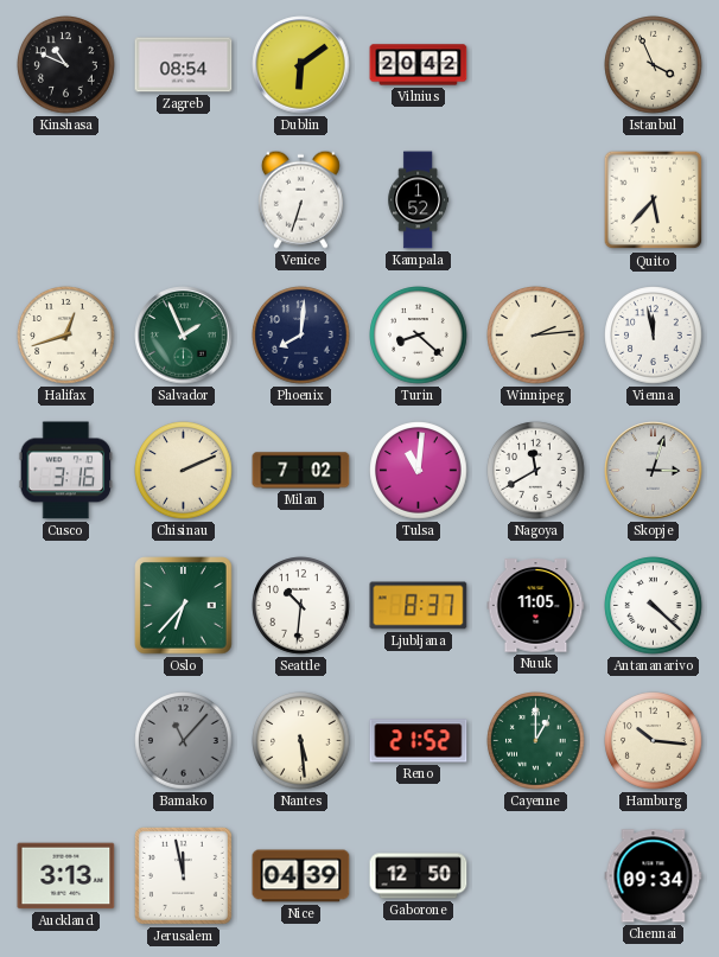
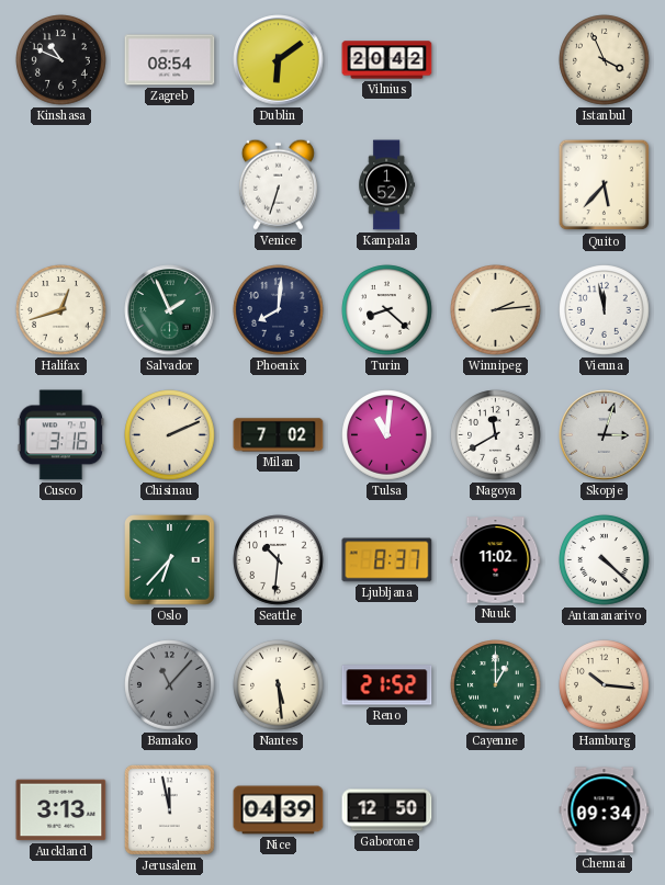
Nuuk: 11:05 -> 11:02
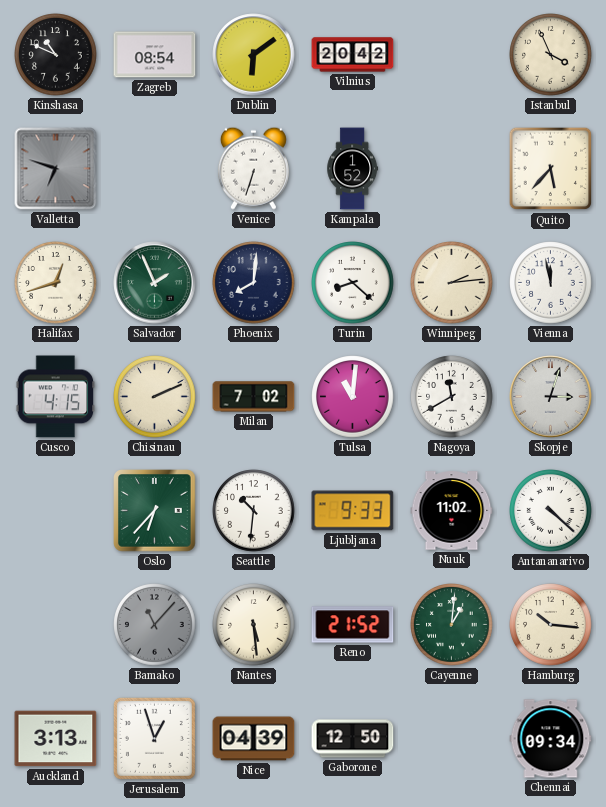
Valletta: none -> 6:48
Cusco: 3:16 -> 4:15
Ljubljana: 8:37 -> 9:33
Cayenne: 1:00 -> 1:01
Jerusalem: 11:58 -> 12:57
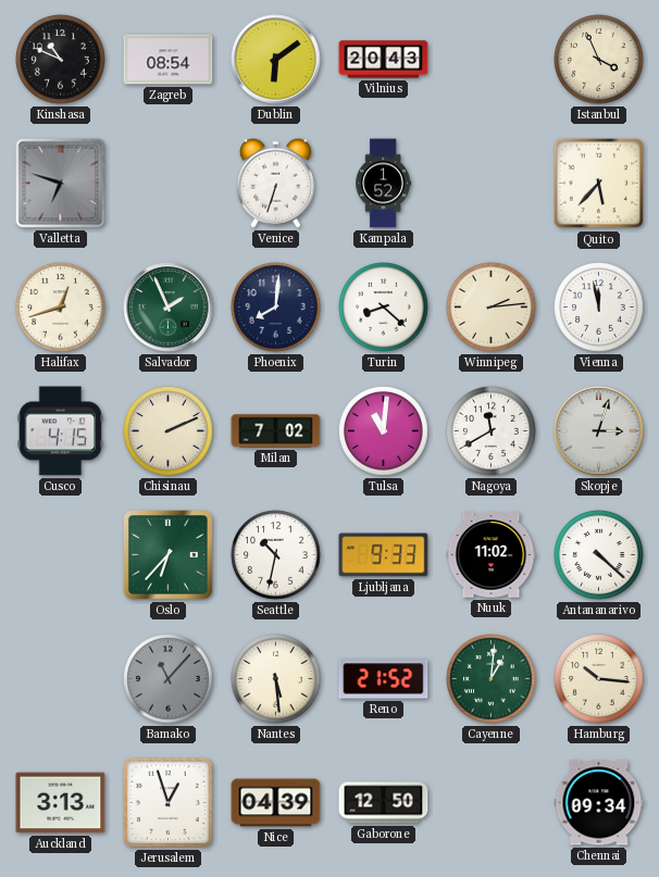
Vilnius: 20:42 -> 20:43
Seattle: 10:31 -> 10:32
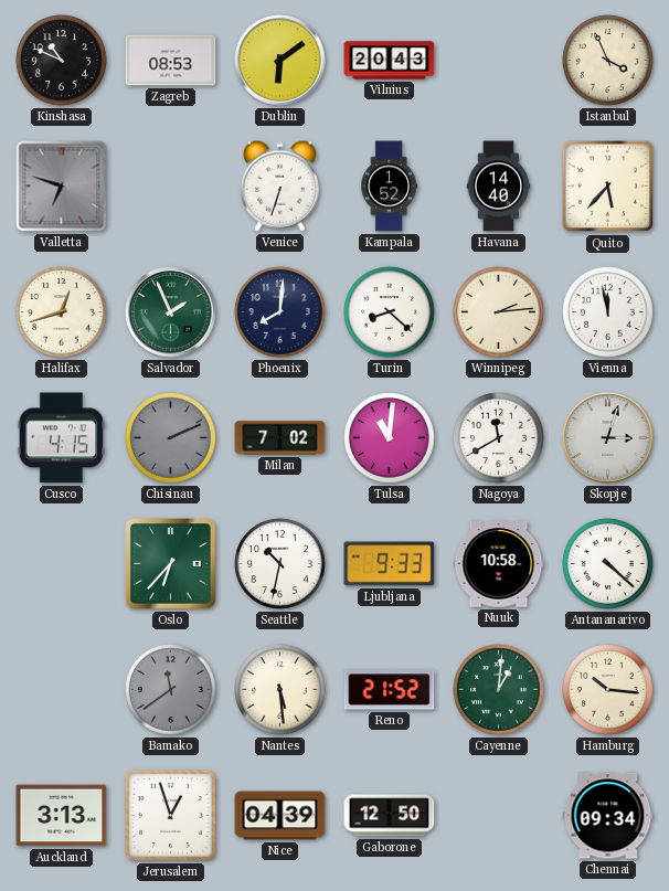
Zagreb: 08:54 -> 08:53
Havana: none -> 14:40
Chisinau dial: cream -> grey
Nuuk: 11:02 -> 10:58
Bamako: 11:07 -> 11:39
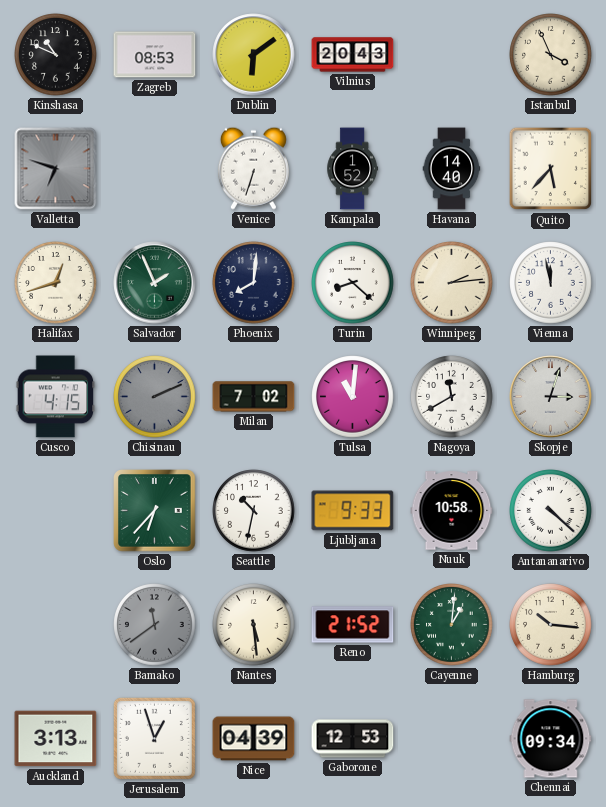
Gaborone: 12:50 -> 12:53
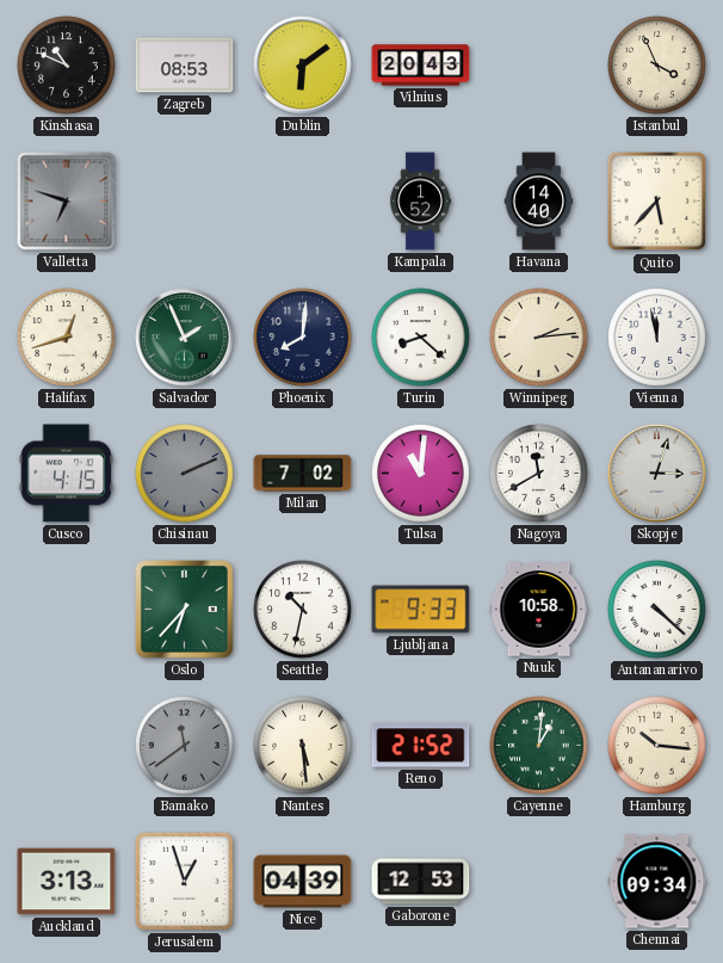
Venice: 6:33 -> none
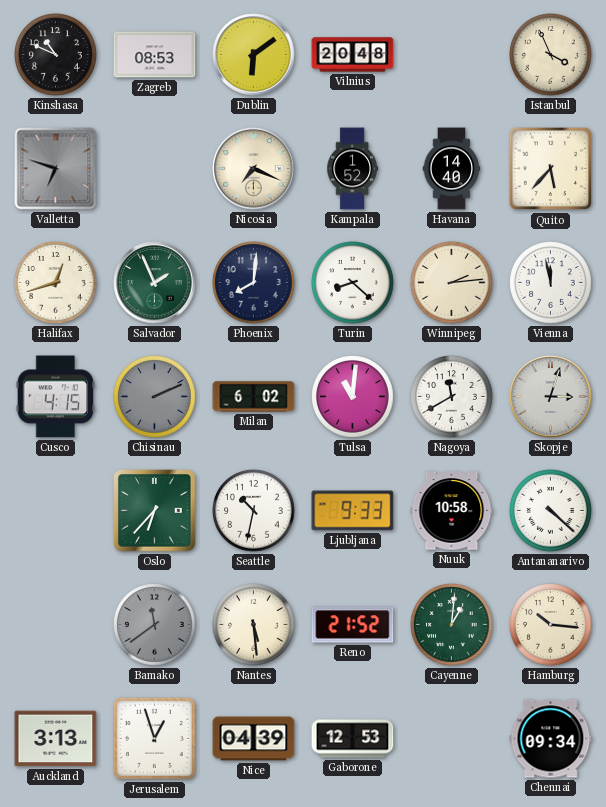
Vilnius: 20:43 -> 20:48
Nicosia: none -> 7:19
Milan: 7:02 -> 6:02
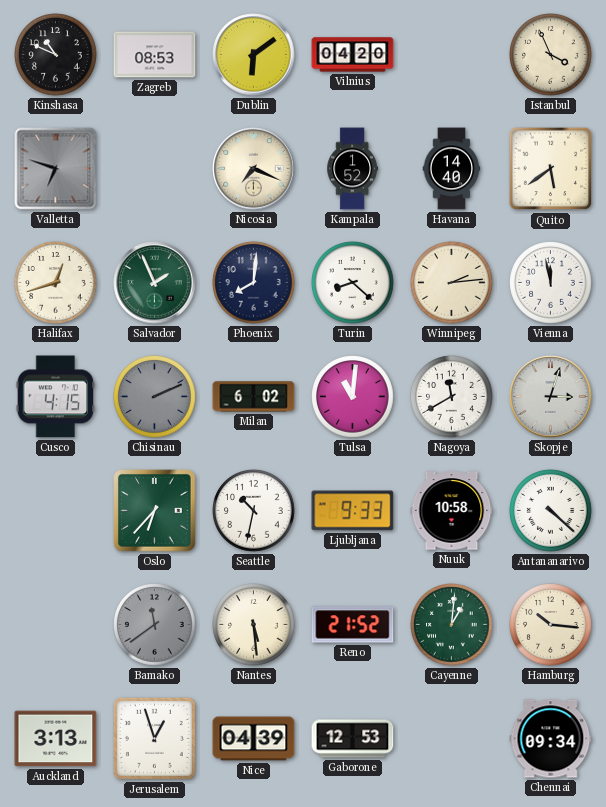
Vilnius: 20:48 -> 04:20
Quito: 5:37 -> 5:39
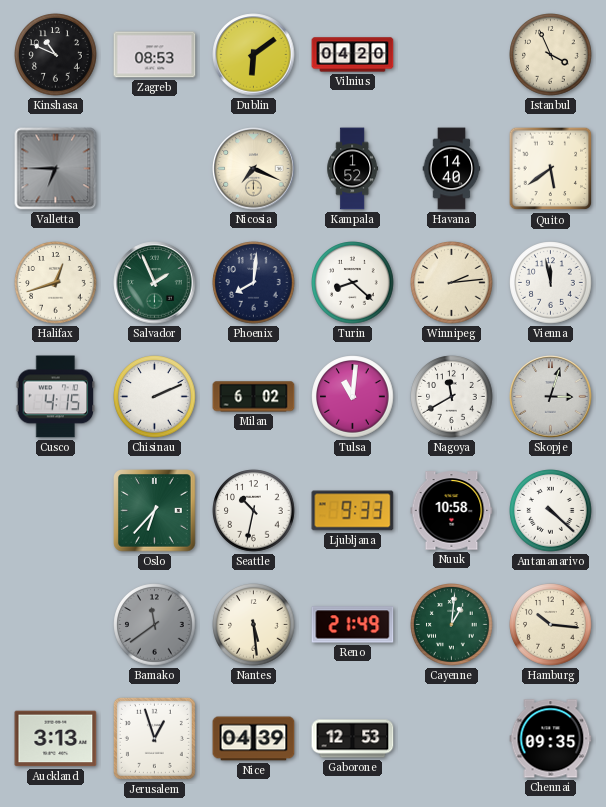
Valletta: 6:48 -> 6:45
Chisinau dial: grey -> white
Reno: 21:52 -> 21:49
Chennai: 09:34 -> 09:35
